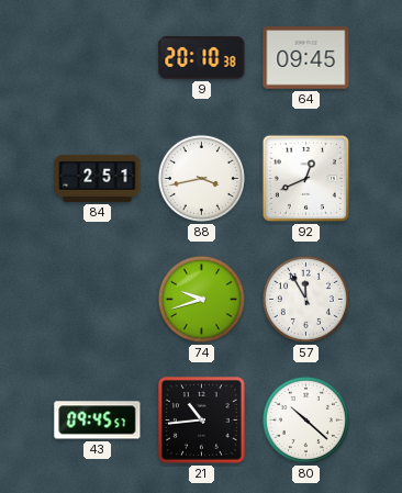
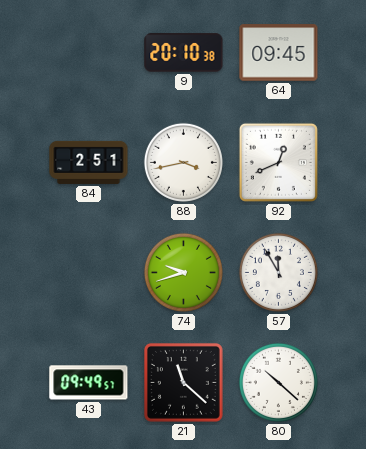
43: 09:45 -> 09:49
21: 10:44 -> 11:22
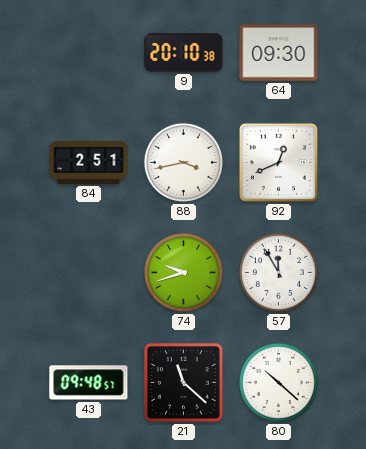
64: 09:45 -> 09:30
43: 09:49 -> 09:48
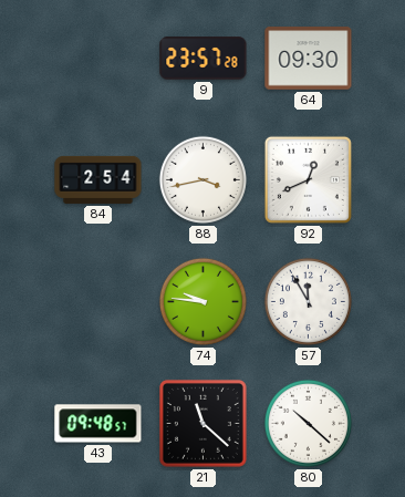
9: 20:10 -> 23:57
84: 2:51 -> 2:54
74: 9:42 -> 9:46
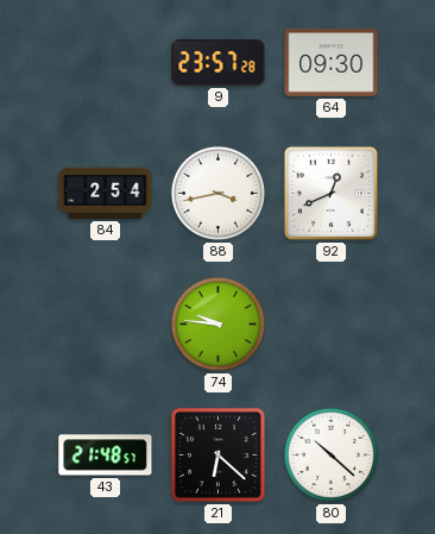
57: 11:55 -> none
43: 09:48 -> 21:48
21: 11:22 -> 6:22
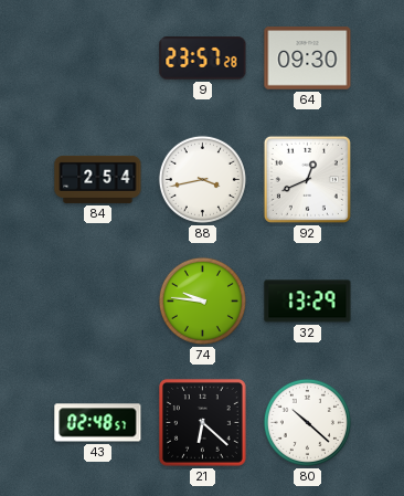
32: none -> 13:29
43: 21:48 -> 02:48
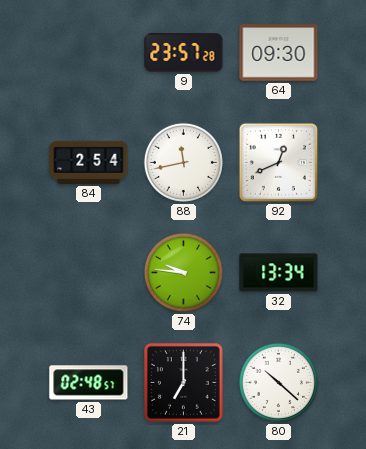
88: 3:43 -> 11:43
32: 13:29 -> 13:34
21: 6:22 -> 7:00
